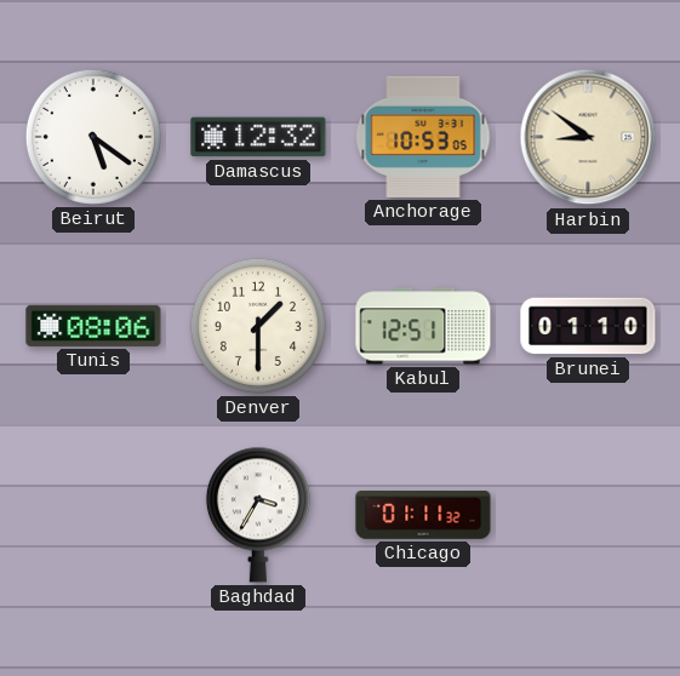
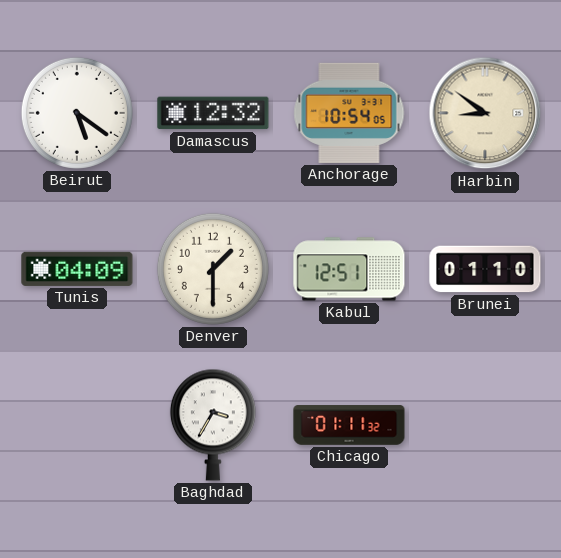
Anchorage: 10:53 -> 10:54
Tunis: 08:06 -> 04:09
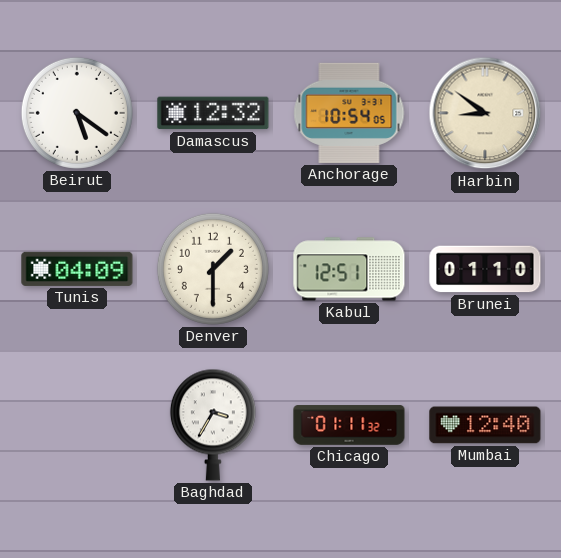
Mumbai: none -> 12:40
